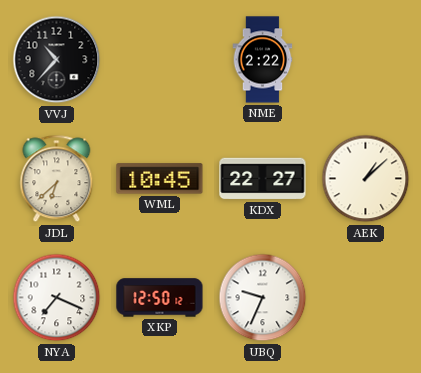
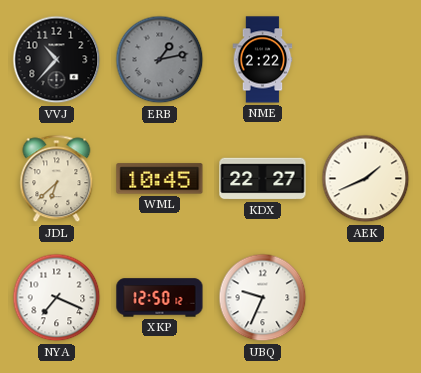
ERB: none -> 1:13
AEK: 1:08 -> 1:41
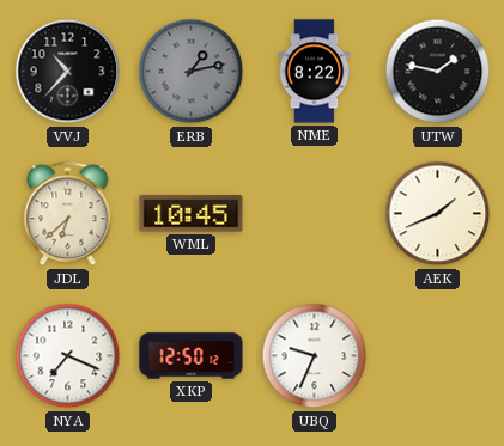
NME: 2:22 -> 8:22
UTW: none -> 1:47
KDX: 22:27 -> none
